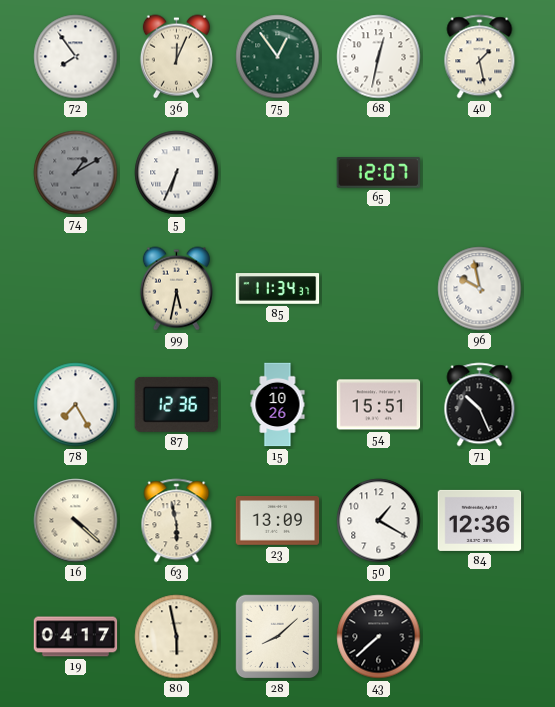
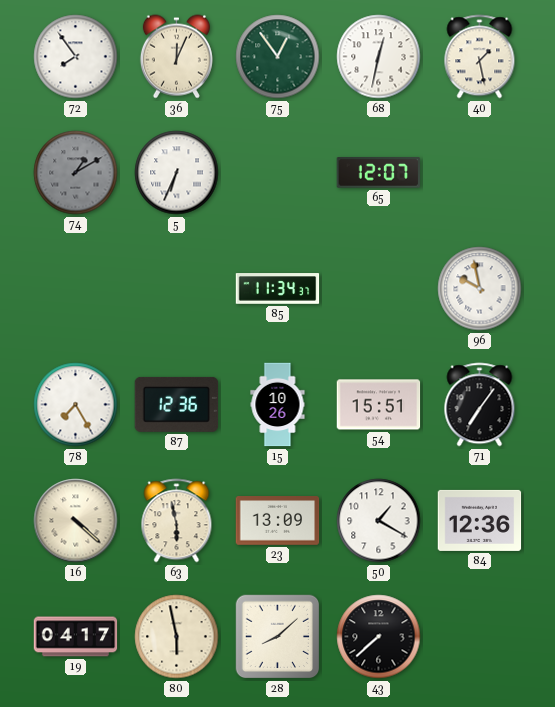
99: 5:32 -> none
71: 10:26 -> 7:06
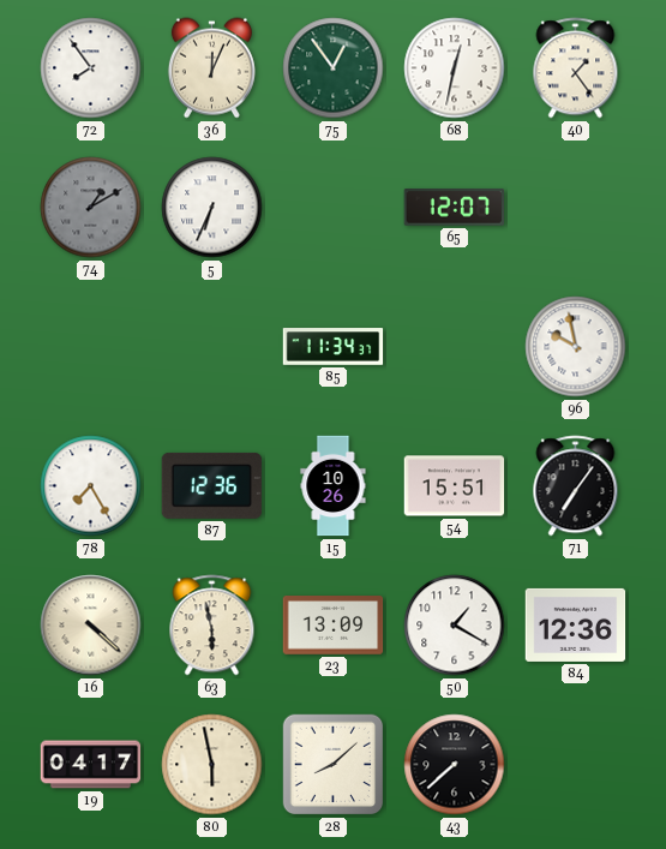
40: 1:28 -> 1:24
